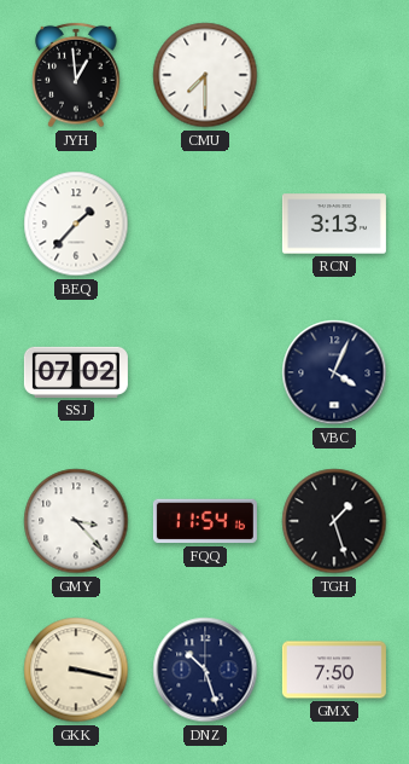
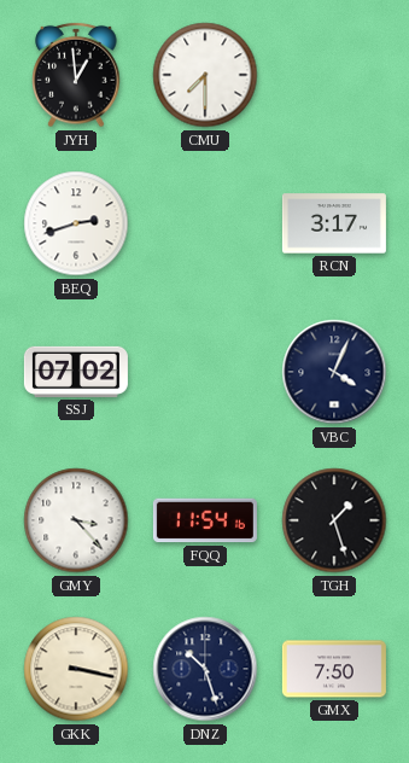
BEQ: 1:37 -> 2:42
RCN: 3:13 -> 3:17
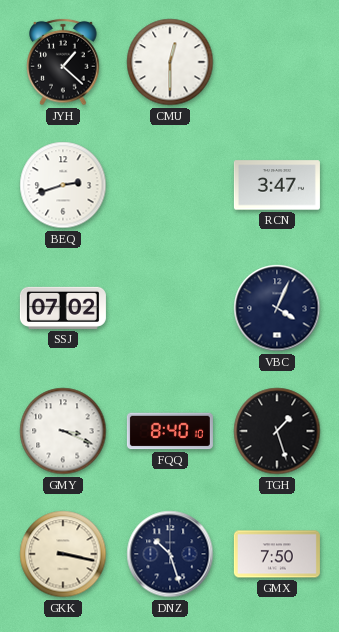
JYH: 12:59 -> 1:22
CMU: 7:30 -> 12:30
RCN: 3:17 -> 3:47
GMY: 3:23 -> 3:19
FQQ: 11:54 -> 8:40
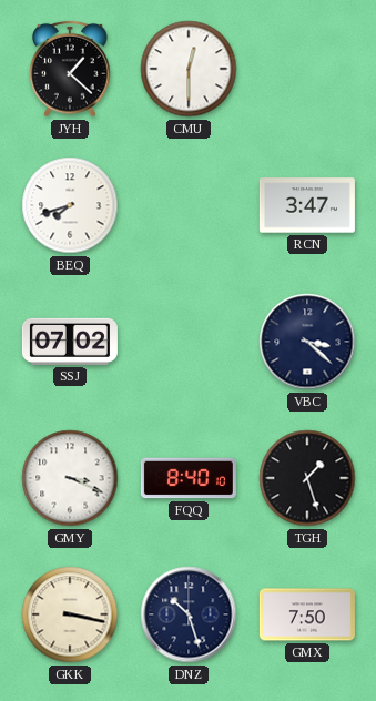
BEQ: 2:42 -> 7:42
VBC: 4:04 -> 3:22
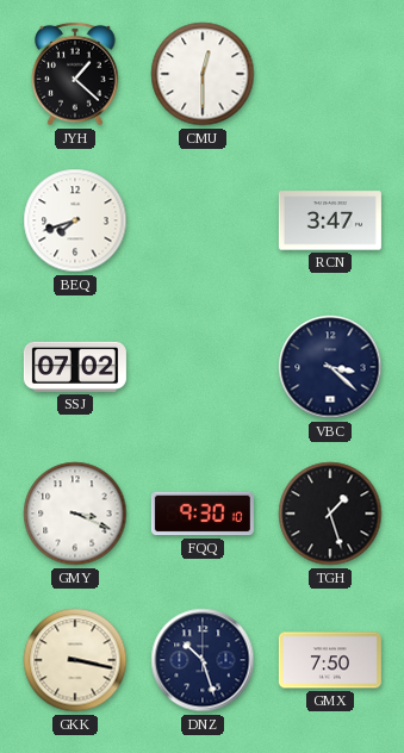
FQQ: 8:40 -> 9:30
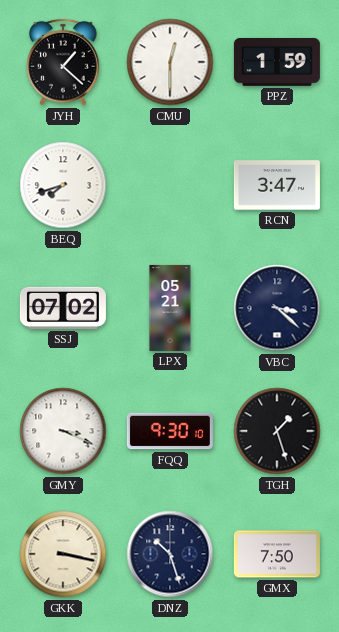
PPZ: none -> 1:59
LPX: none -> 05:21
